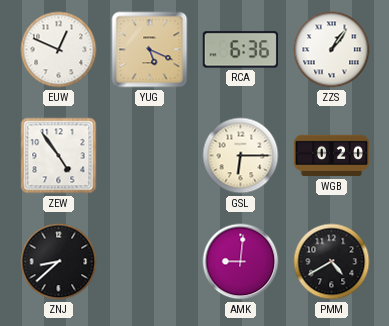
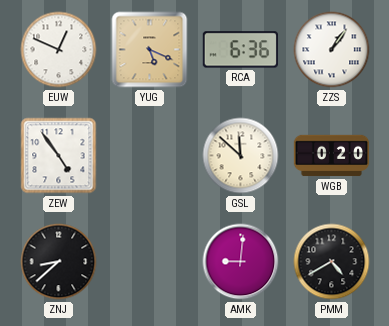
GSL: 6:15 -> 11:52
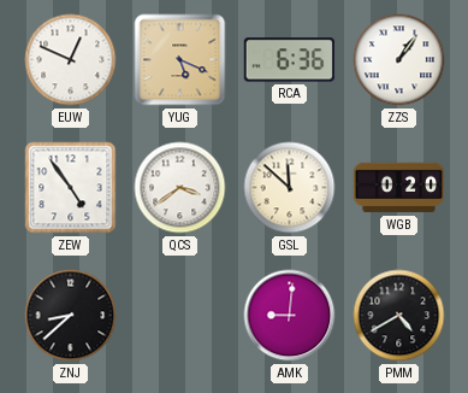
QCS: none -> 3:39
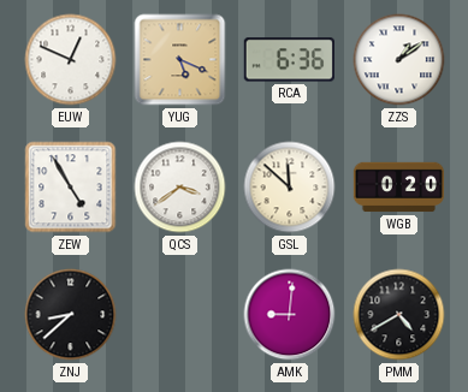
ZZS: 1:06 -> 1:09
ZEW: 4:54 -> 4:55
